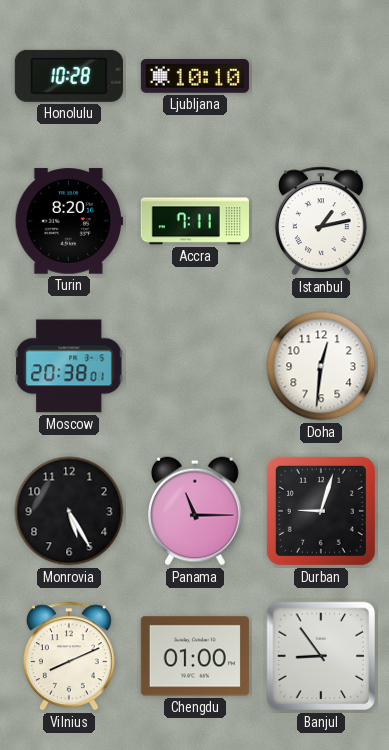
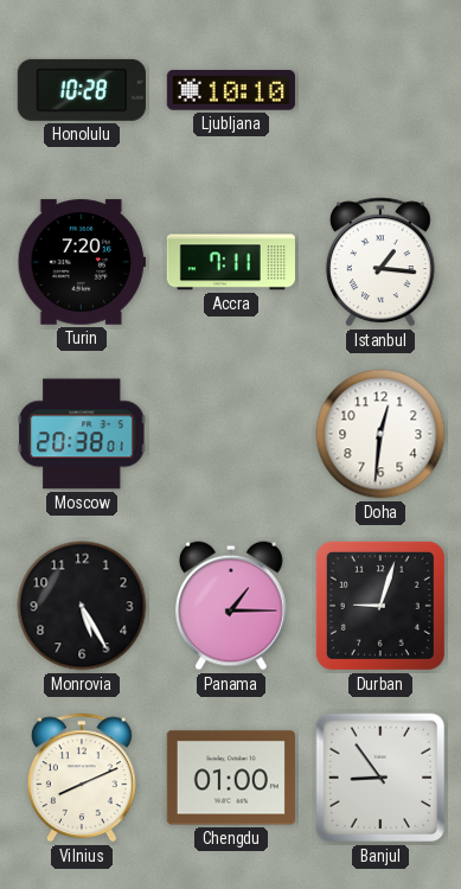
Turin: 8:20 -> 7:20
Istanbul: 1:13 -> 1:16
Panama: 11:15 -> 1:15
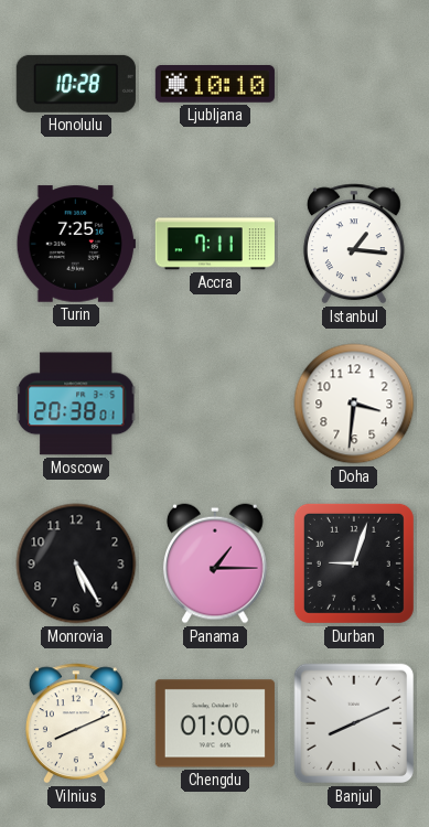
Turin: 7:20 -> 7:25
Doha: 12:31 -> 3:31
Banjul: 8:54 -> 8:11
